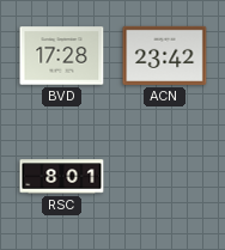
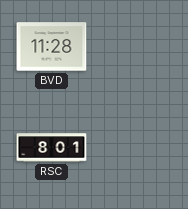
BVD: 17:28 -> 11:28
ACN: 23:42 -> none
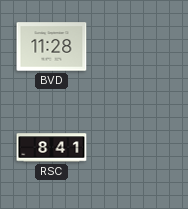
RSC: 8:01 -> 8:41
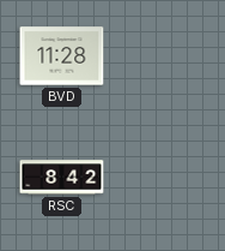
RSC: 8:41 -> 8:42
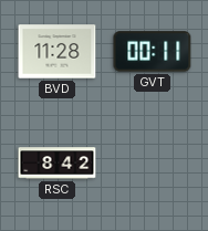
GVT: none -> 00:11
